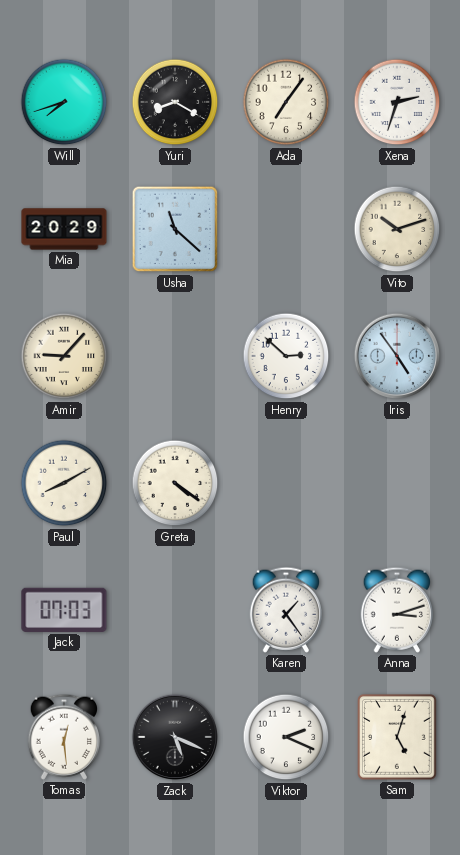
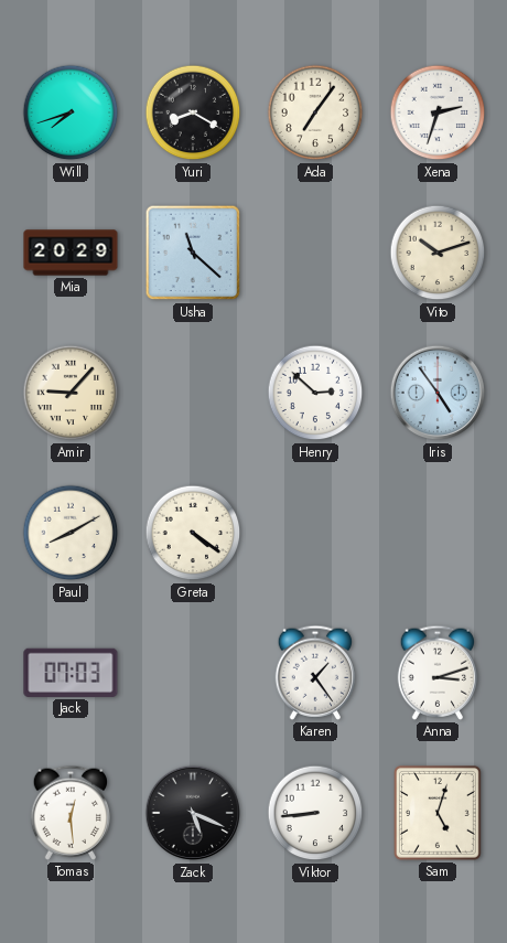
Viktor: 2:19 -> 8:44
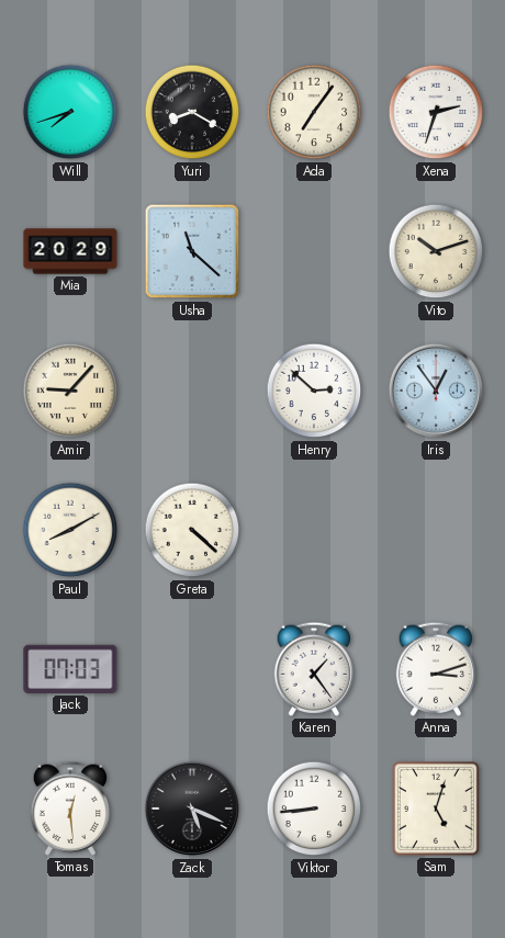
Iris: 4:54 -> 12:54
Greta: 4:21 -> 4:22
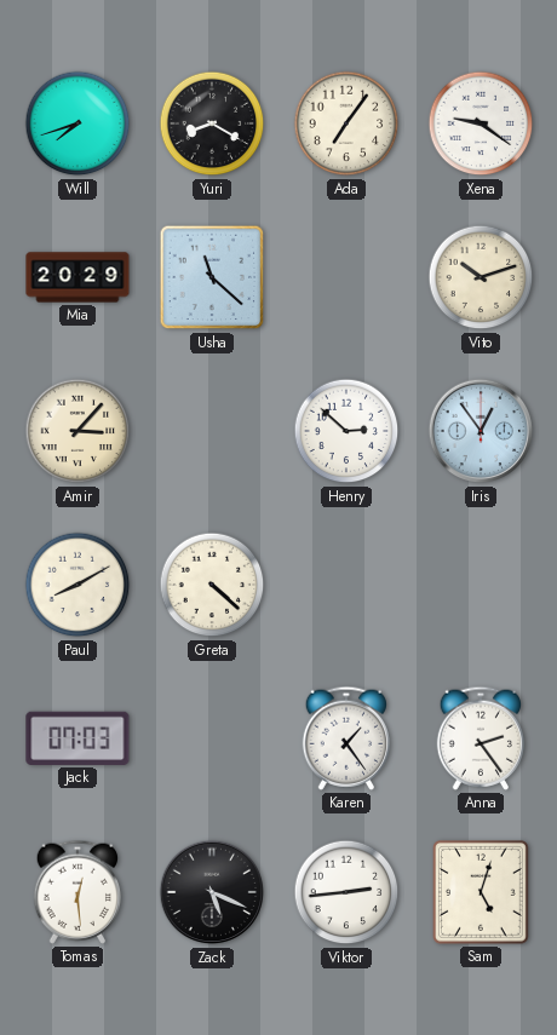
Xena: 2:33 -> 9:21
Amir: 9:07 -> 3:07
Anna: 3:12 -> 2:24
Viktor: 8:44 -> 2:44
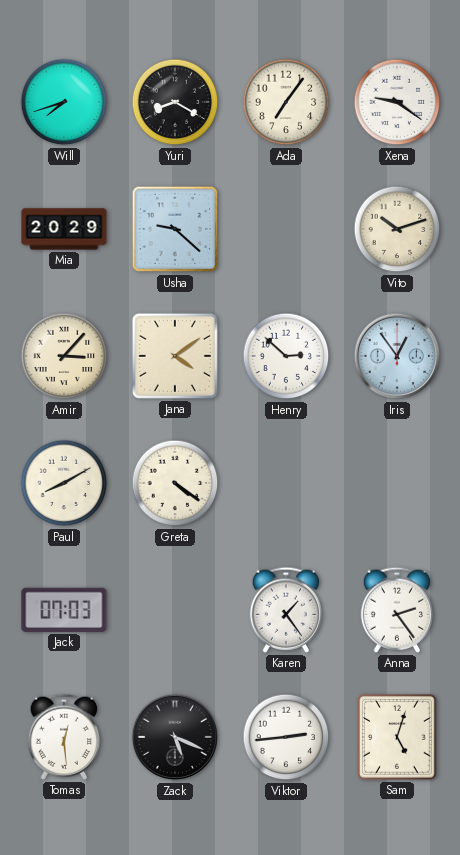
Usha: 11:22 -> 9:22
Jana: none -> 4:09
Greta: 4:22 -> 4:21
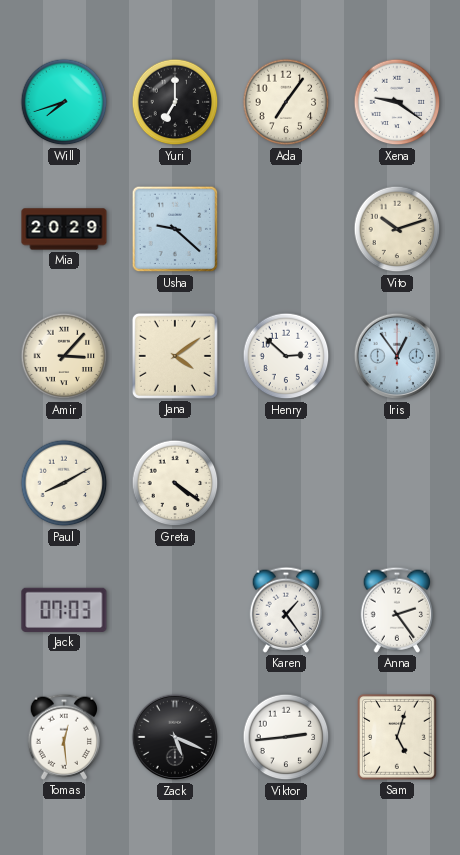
Yuri: 8:20 -> 7:00
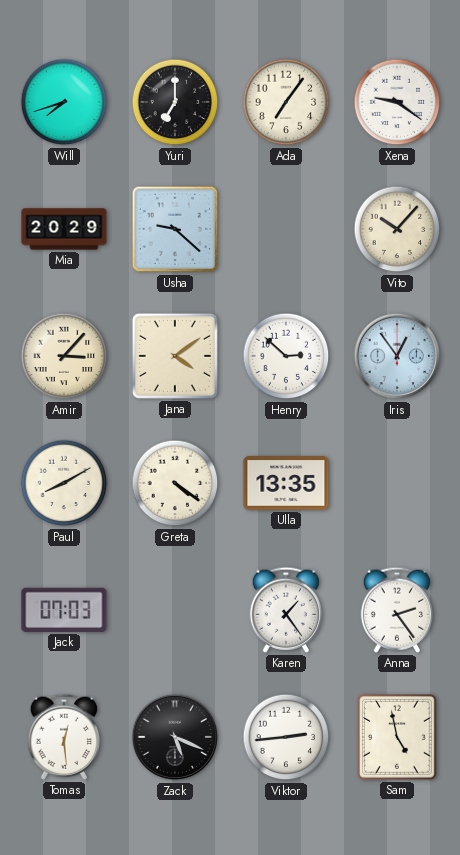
Vito: 10:12 -> 10:07
Ulla: none -> 13:35
Sam: 5:03 -> 4:58
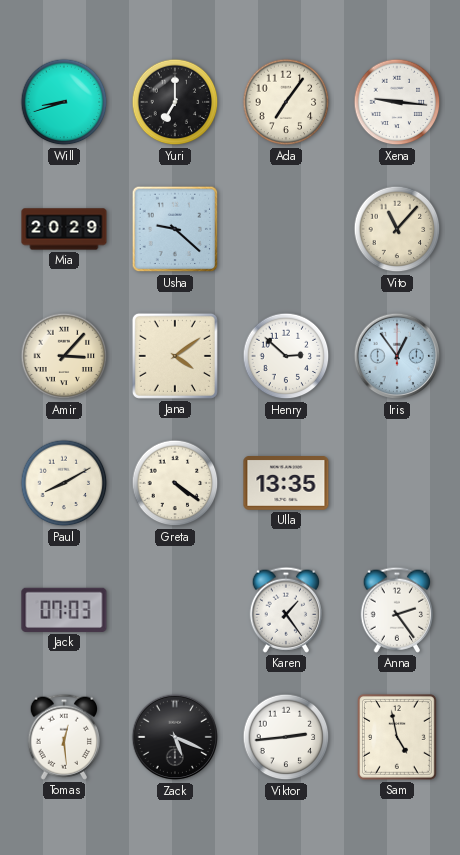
Will: 7:42 -> 8:42
Xena: 9:21 -> 9:16
Vito: 10:07 -> 11:07
